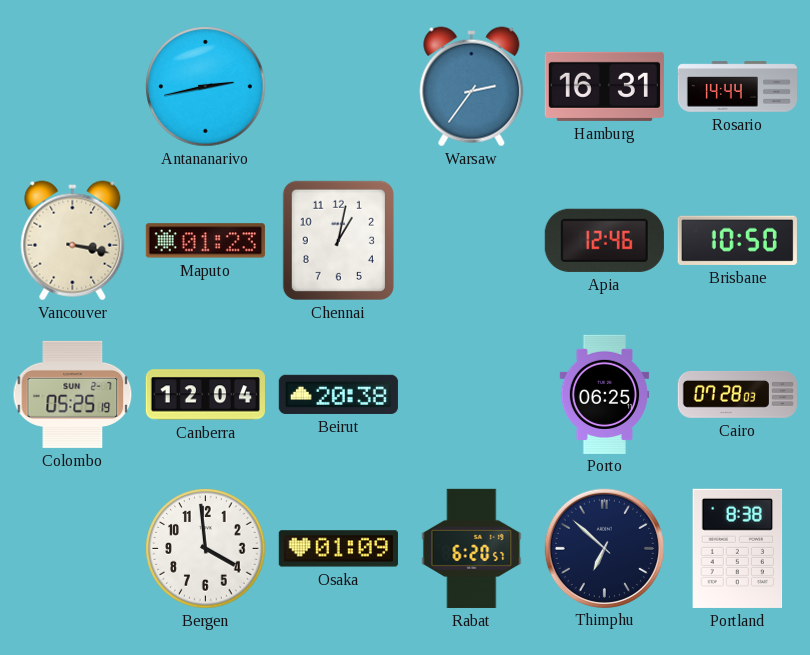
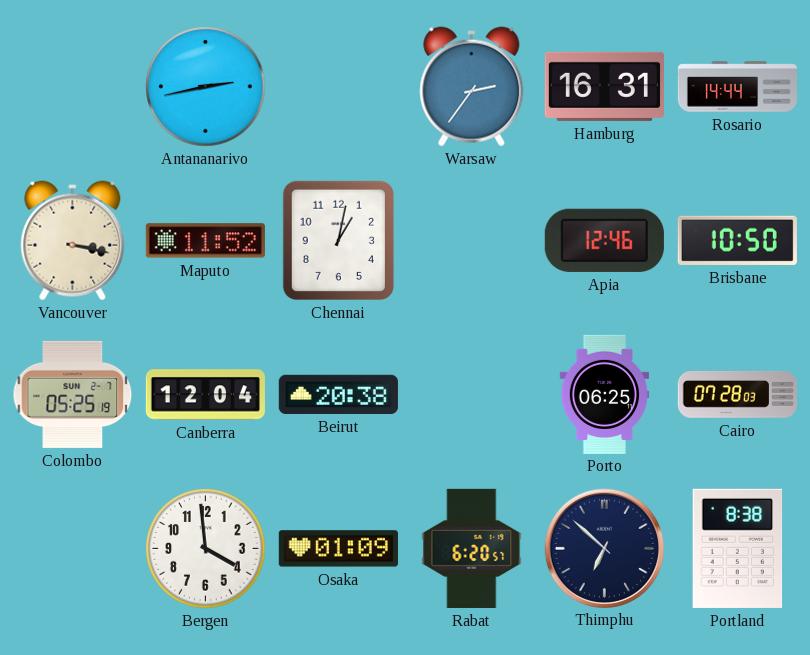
Maputo: 01:23 -> 11:52
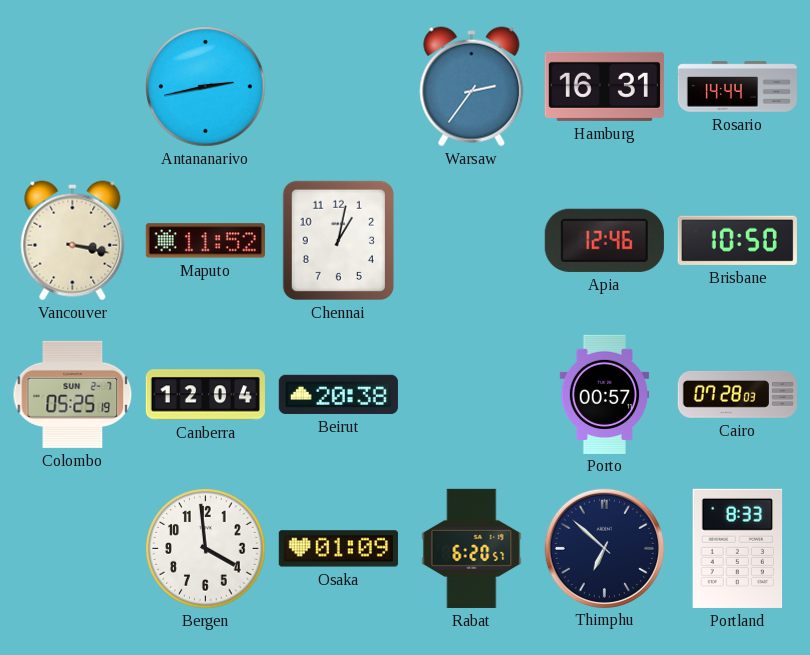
Porto: 06:25 -> 00:57
Portland: 8:38 -> 8:33
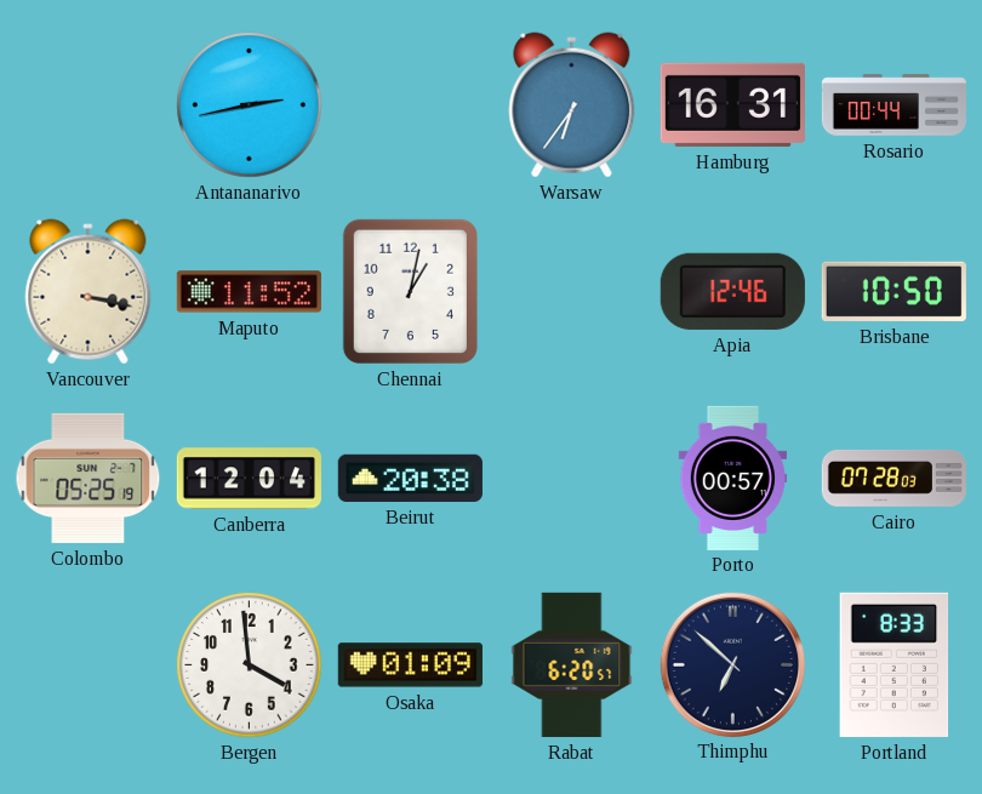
Warsaw: 2:36 -> 6:36
Rosario: 14:44 -> 00:44
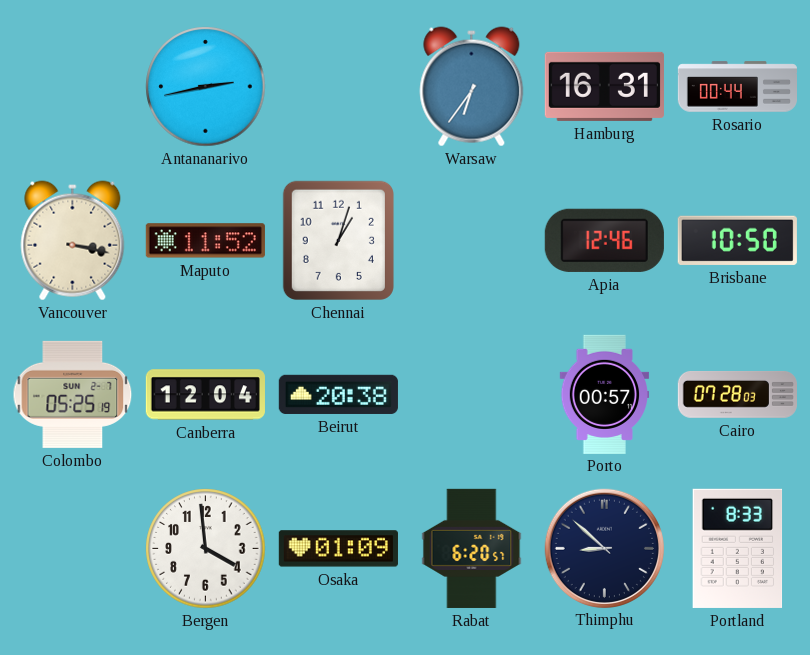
Chennai: 1:02 -> 1:03
Thimphu: 6:52 -> 8:52
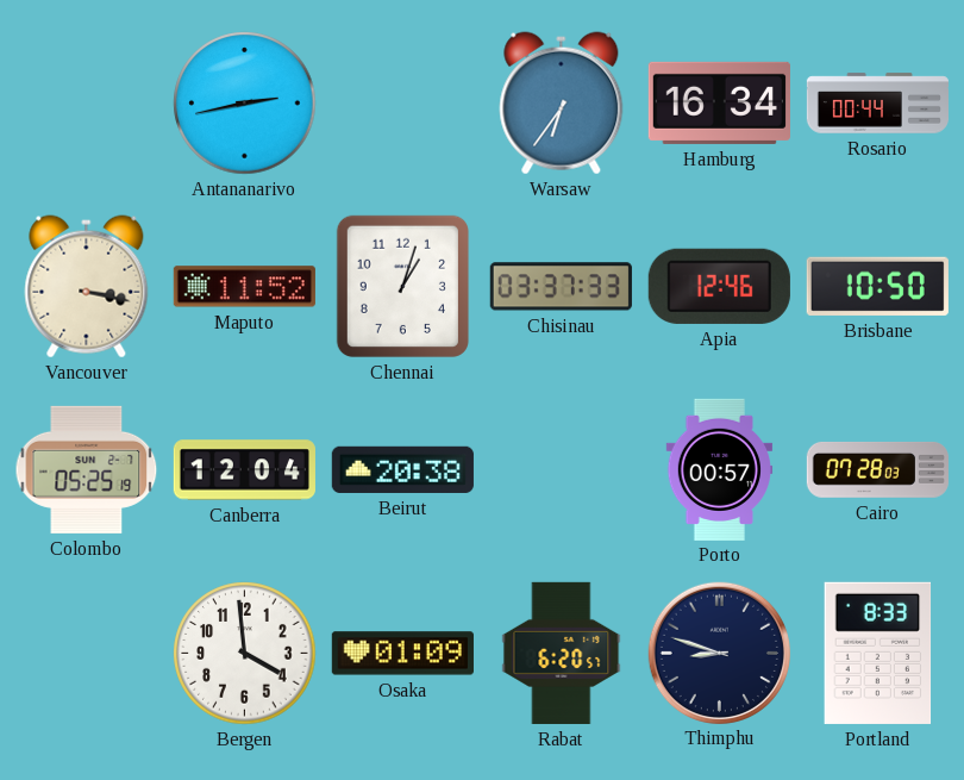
Hamburg: 16:31 -> 16:34
Chisinau: none -> 03:37
Thimphu: 8:52 -> 8:48
